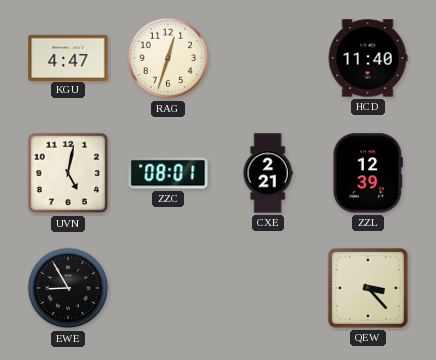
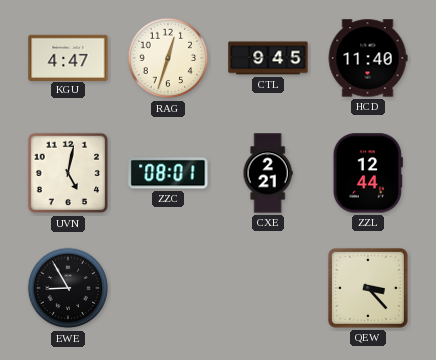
CTL: none -> 9:45
ZZL: 12:39 -> 12:44
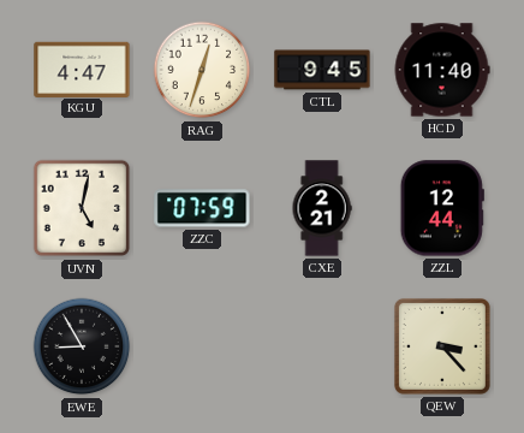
ZZC: 08:01 -> 07:59
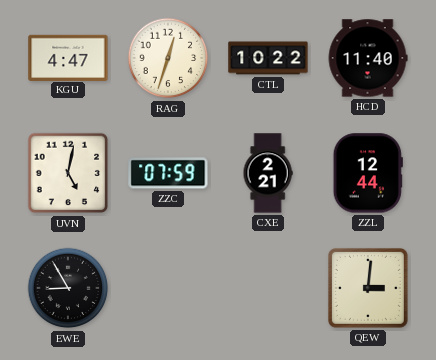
CTL: 9:45 -> 10:22
QEW: 3:23 -> 3:01
